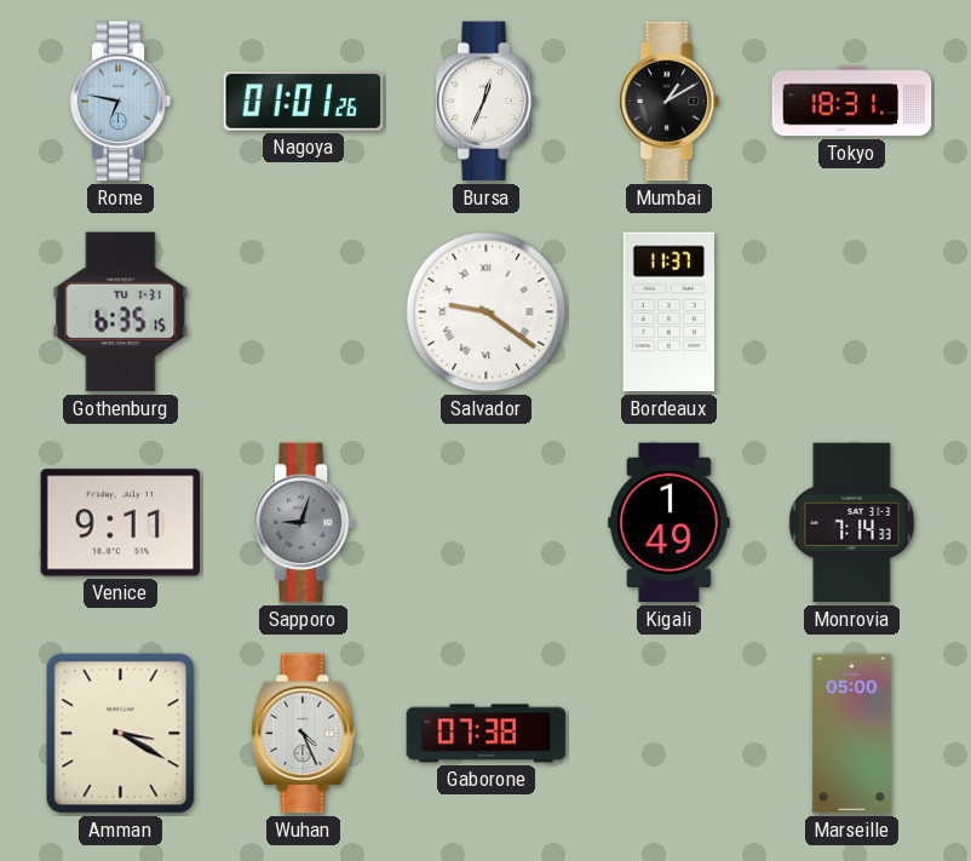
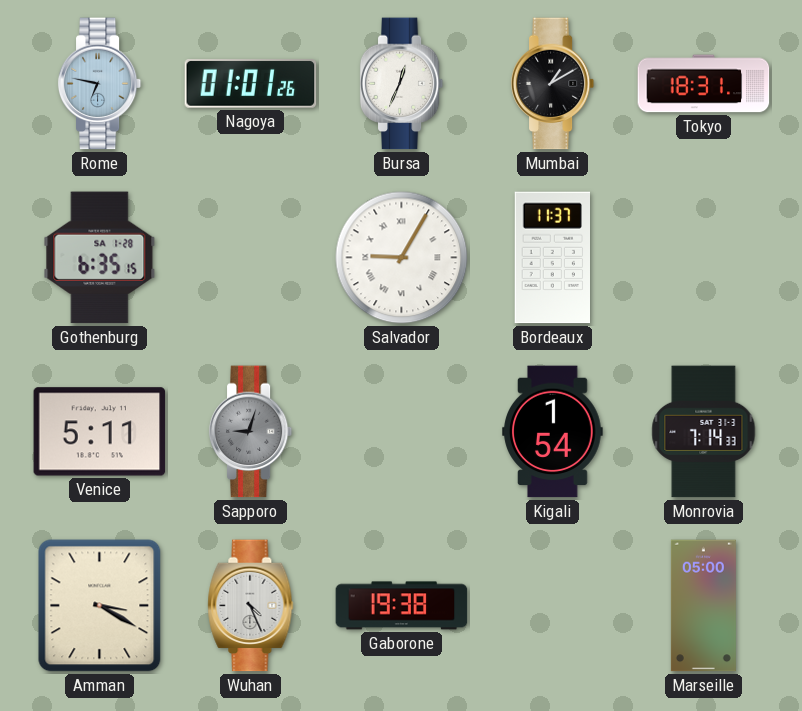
Gothenburg date: TU 1-31 -> SA 1-28
Salvador: 9:21 -> 9:05
Venice: 9:11 -> 5:11
Kigali: 1:49 -> 1:54
Gaborone: 07:38 -> 19:38
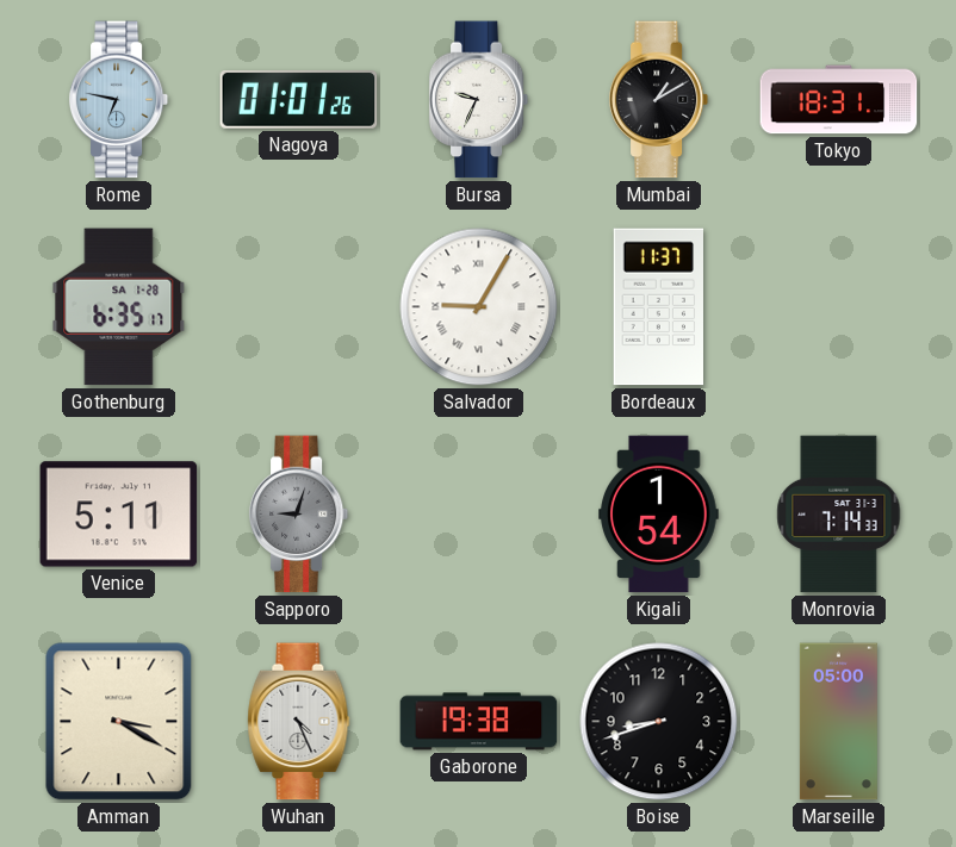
Bursa: 12:34 -> 9:34
Gothenburg: 6:35:15 -> 6:35:17
Boise: none -> 8:42
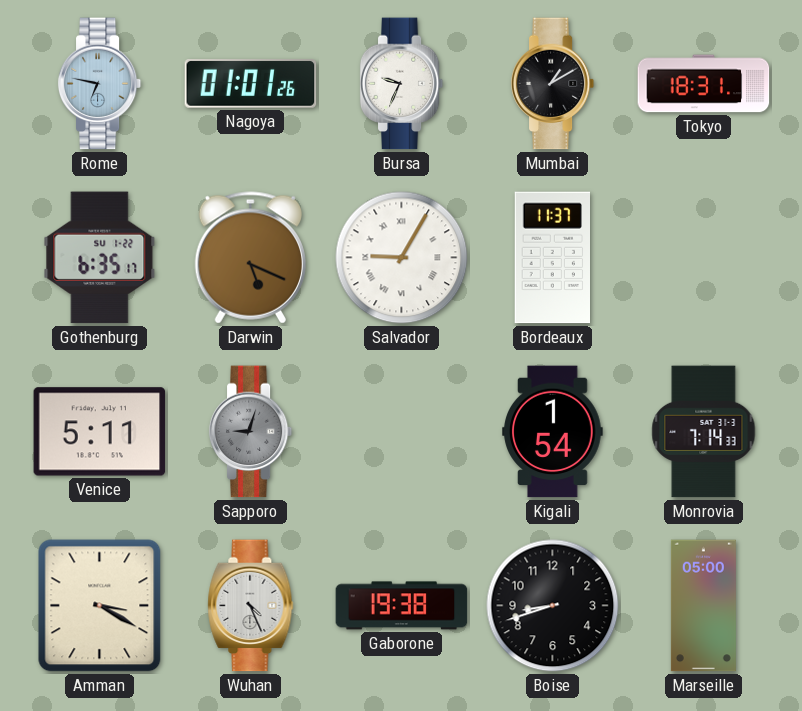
Gothenburg date: SA 1-28 -> SU 1-22
Darwin: none -> 5:19
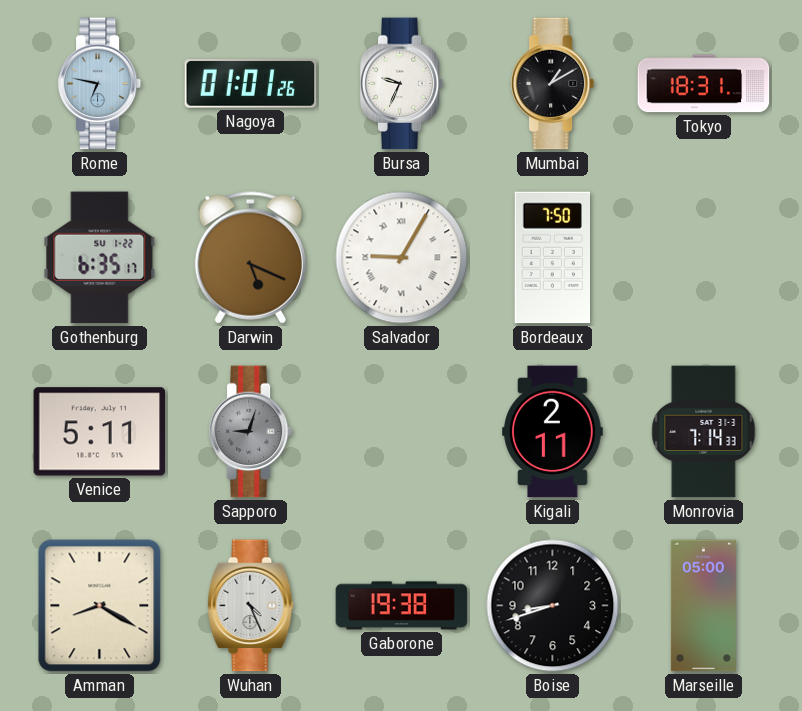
Bordeaux: 11:37 -> 7:50
Kigali: 1:54 -> 2:11
Amman: 3:20 -> 8:20
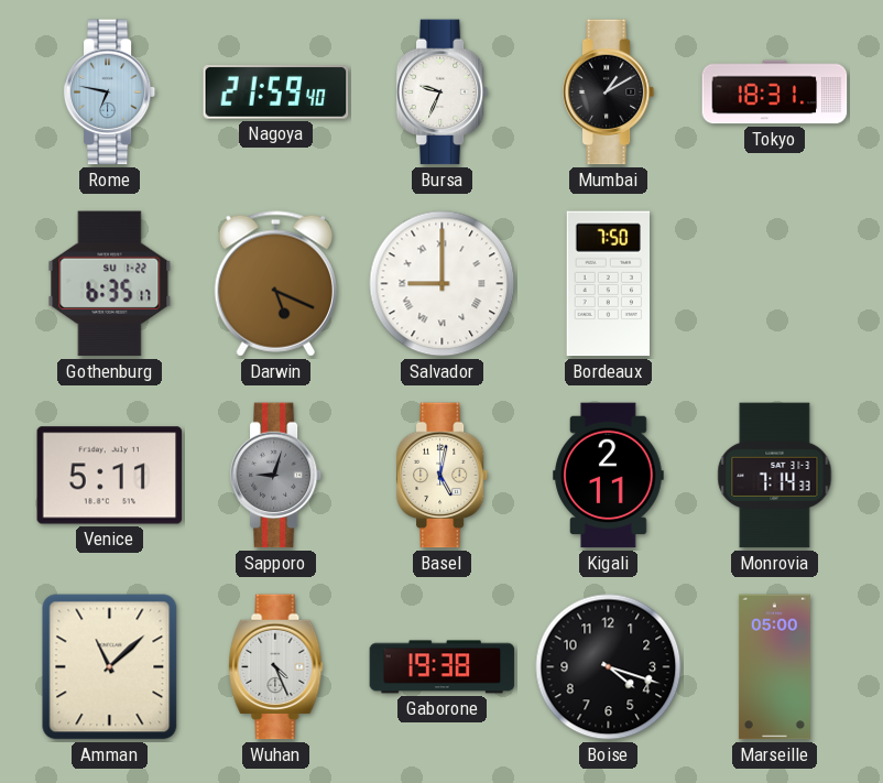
Nagoya: 01:01 -> 21:59
Salvador: 9:05 -> 9:00
Basel: none -> 5:02
Amman: 8:20 -> 11:08
Boise: 8:42 -> 4:18
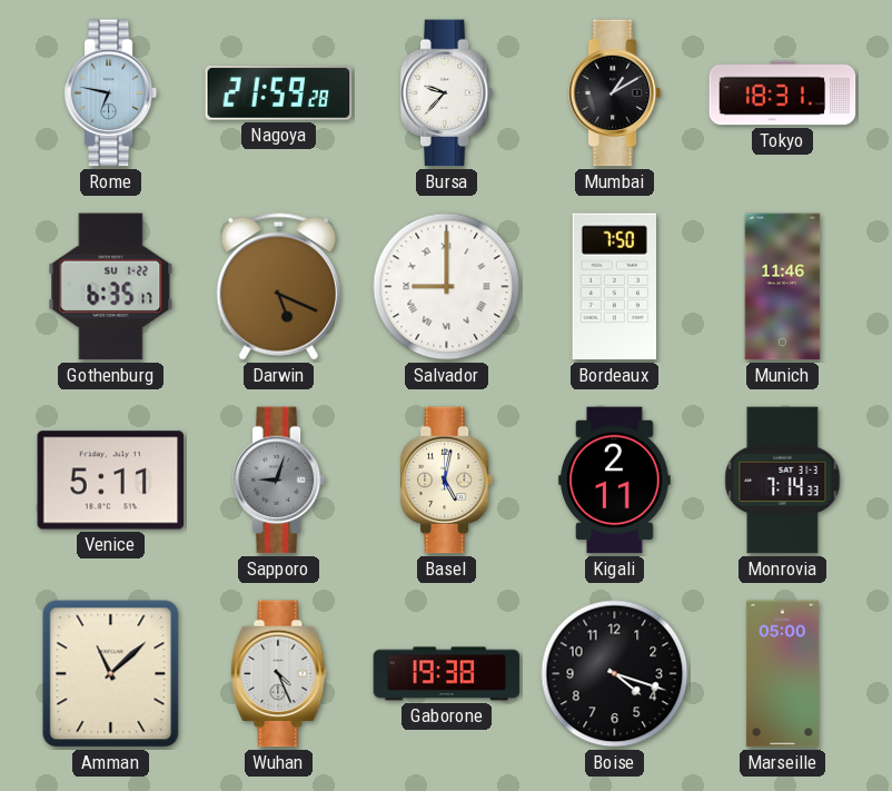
Nagoya: 21:59:40 -> 21:59:28
Bursa: 9:34 -> 9:37
Munich: none -> 11:46
